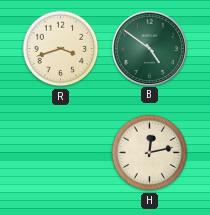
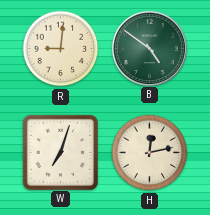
R: 3:42 -> 9:01
W: none -> 7:03
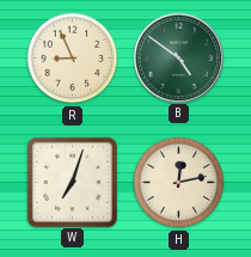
R: 9:01 -> 8:56
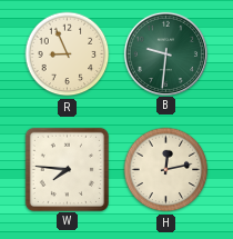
B: 4:51 -> 9:31
W: 7:03 -> 7:46
